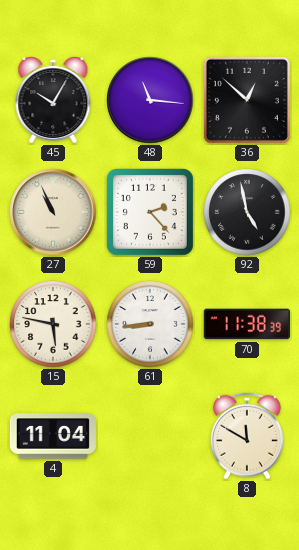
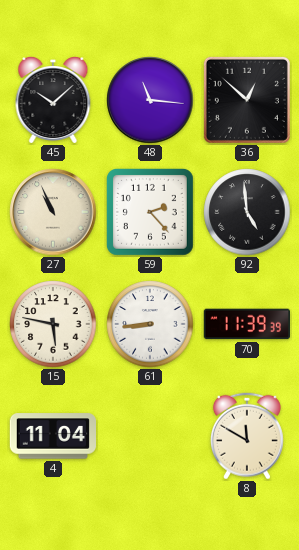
45: 10:05 -> 10:08
92: 4:58 -> 4:59
70: 11:38 -> 11:39
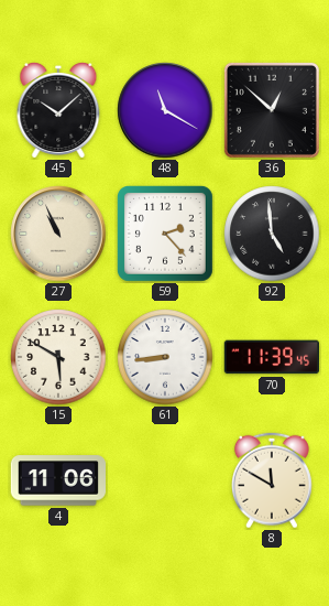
48: 11:16 -> 11:20
15: 5:47 -> 5:50
70: 11:39:39 -> 11:39:45
4: 11:04 -> 11:06
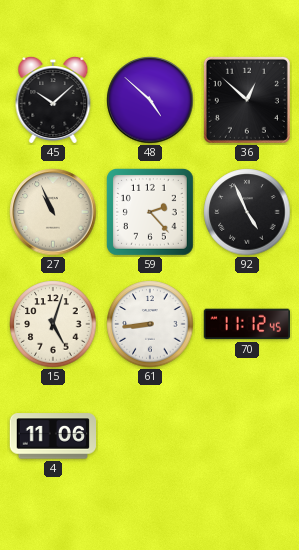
48: 11:20 -> 4:52
92: 4:59 -> 4:56
15: 5:50 -> 5:03
70: 11:39 -> 11:12
8: 11:50 -> none
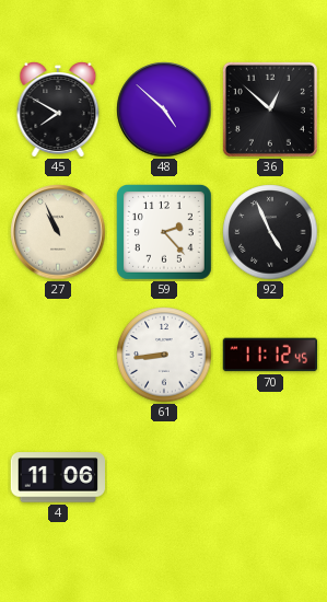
45: 10:08 -> 7:50
15: 5:03 -> none
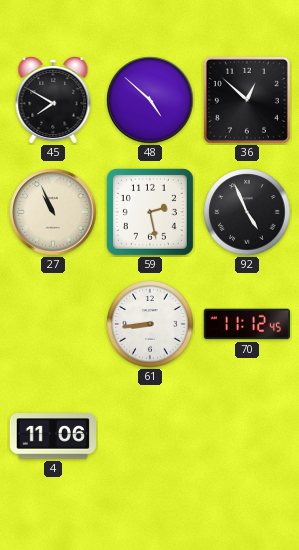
59: 2:23 -> 2:28
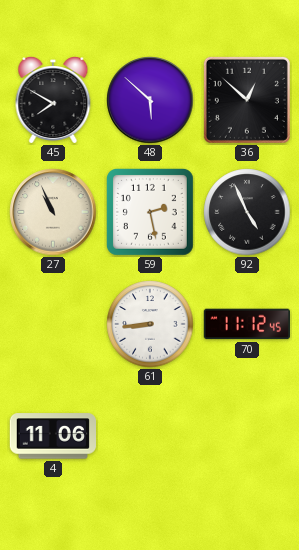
48: 4:52 -> 5:52
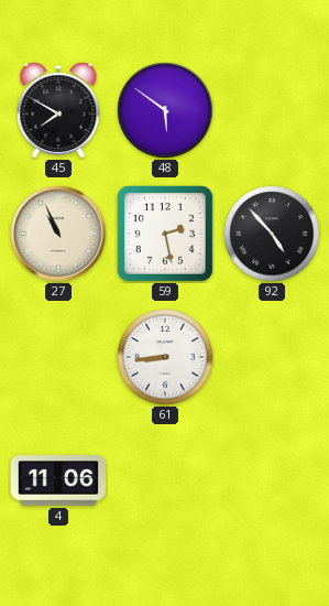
48: 5:52 -> 5:51
36: 12:52 -> none
92: 4:56 -> 4:53
70: 11:12 -> none
